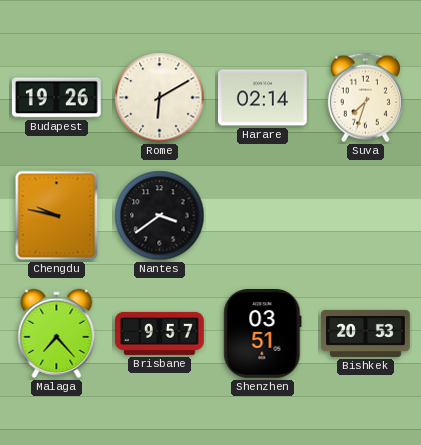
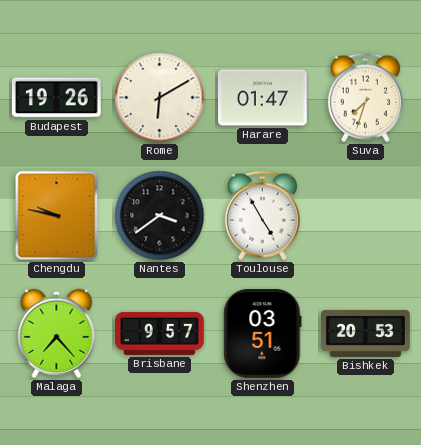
Harare: 02:14 -> 01:47
Toulouse: none -> 4:55
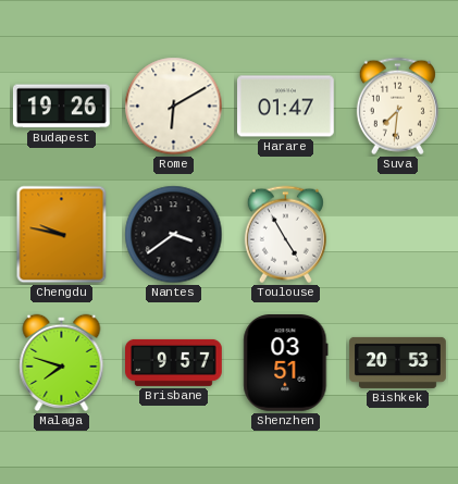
Suva: 7:33 -> 7:31
Malaga: 7:23 -> 7:48
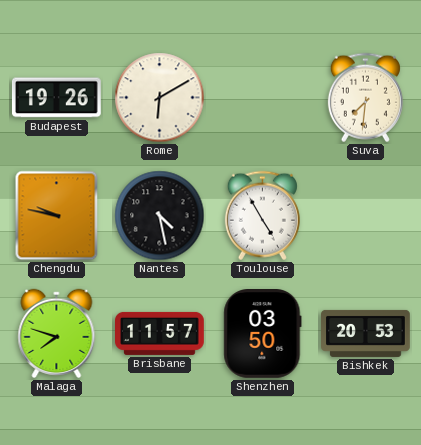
Harare: 01:47 -> none
Nantes: 3:39 -> 4:28
Brisbane: 9:57 -> 11:57
Shenzhen: 03:51 -> 03:50
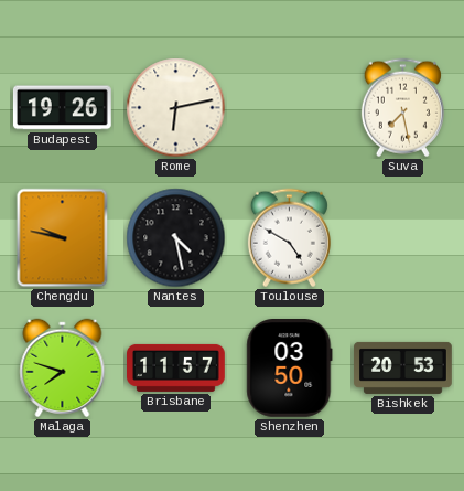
Rome: 6:10 -> 6:13
Suva: 7:31 -> 7:28
Toulouse: 4:55 -> 4:50
